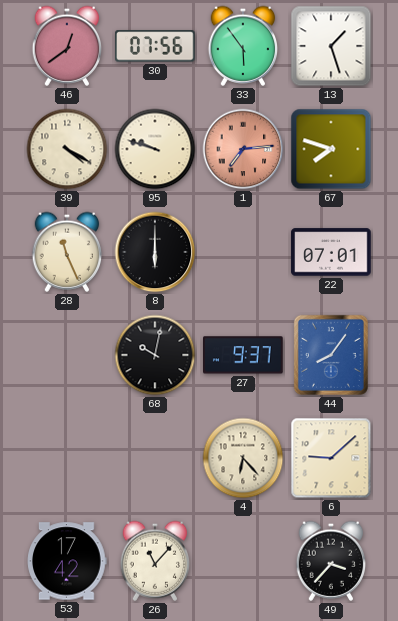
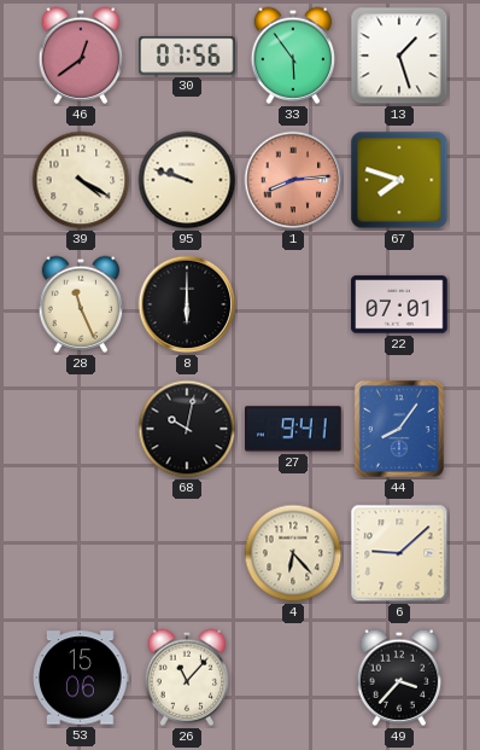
1: 7:14 -> 8:14
27: 9:37 -> 9:41
53: 17:42 -> 15:06
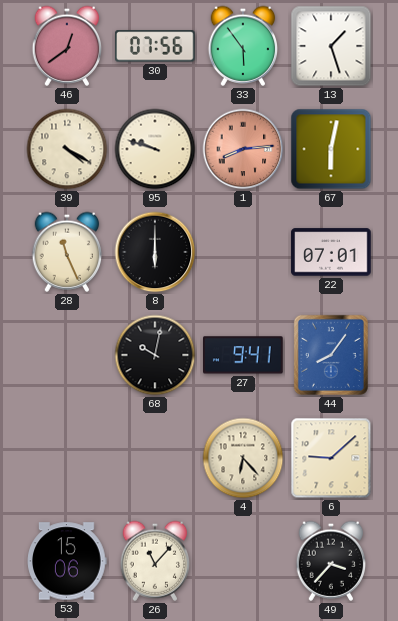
67: 7:48 -> 6:02
